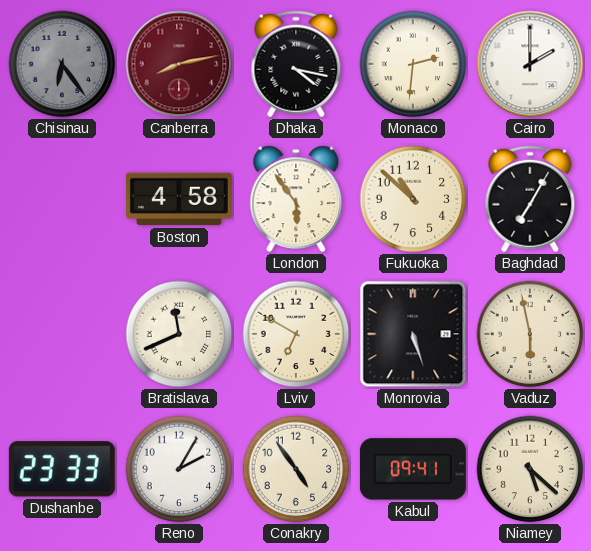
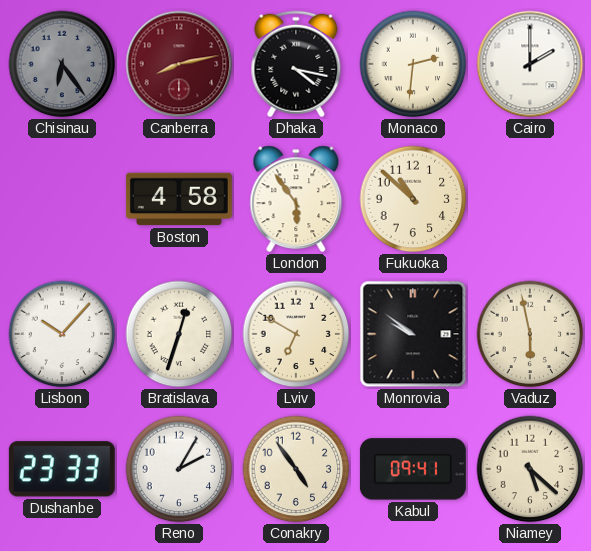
Baghdad: 7:05 -> none
Lisbon: none -> 10:07
Bratislava: 11:41 -> 12:33
Monrovia: 5:27 -> 9:51
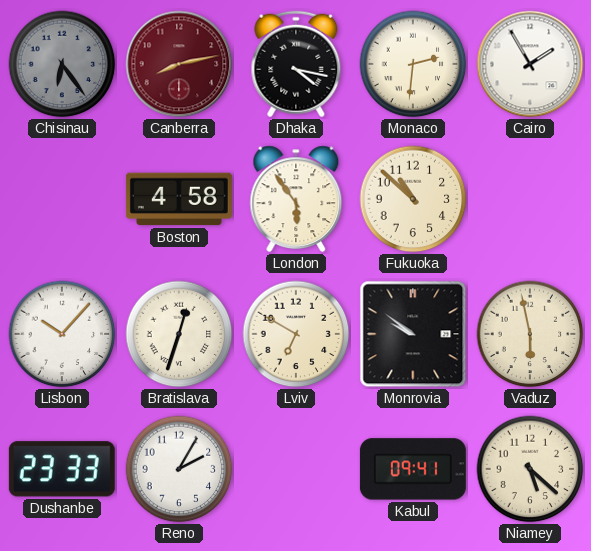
Cairo: 2:00 -> 1:55
Conakry: 4:54 -> none
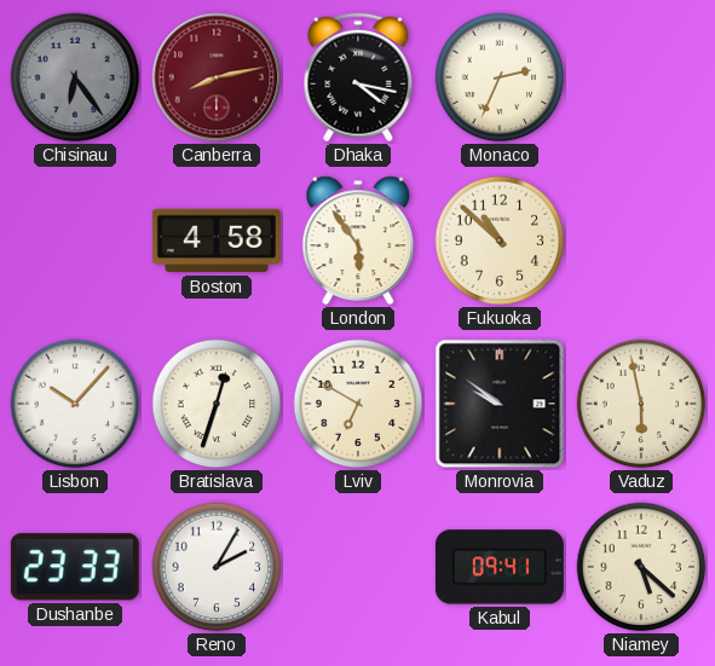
Monaco: 2:31 -> 2:34
Cairo: 1:55 -> none
